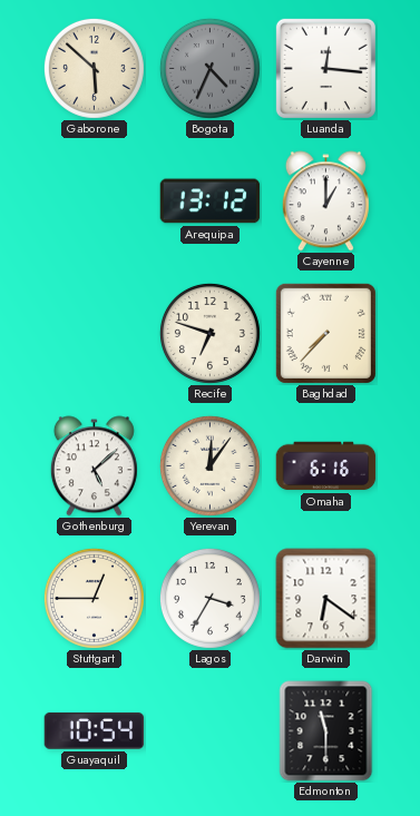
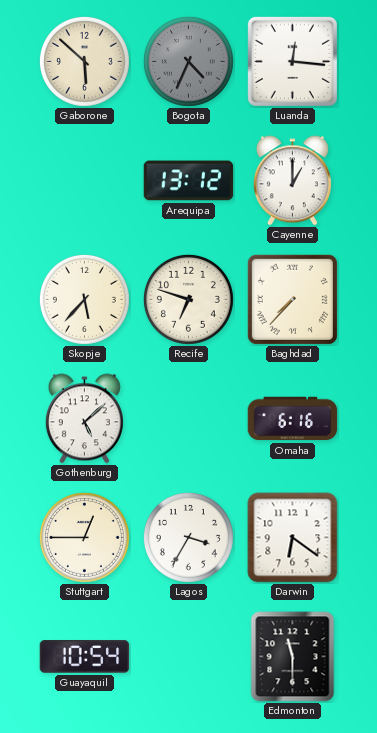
Skopje: none -> 5:37
Yerevan: 12:06 -> none
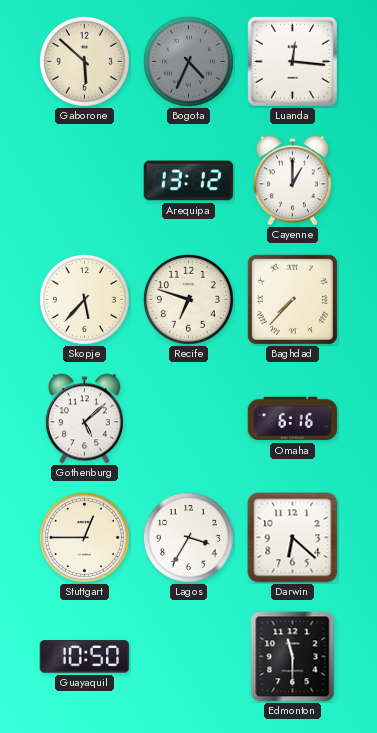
Darwin: 6:21 -> 6:22
Guayaquil: 10:54 -> 10:50
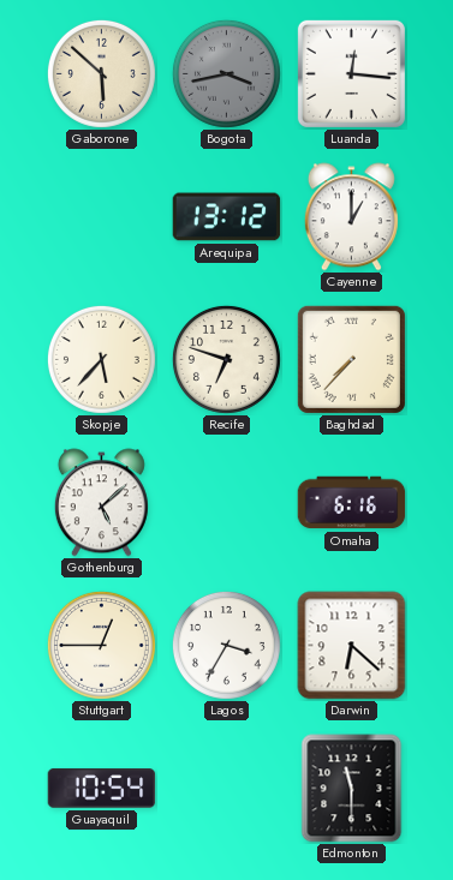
Bogota: 4:34 -> 3:43
Guayaquil: 10:50 -> 10:54
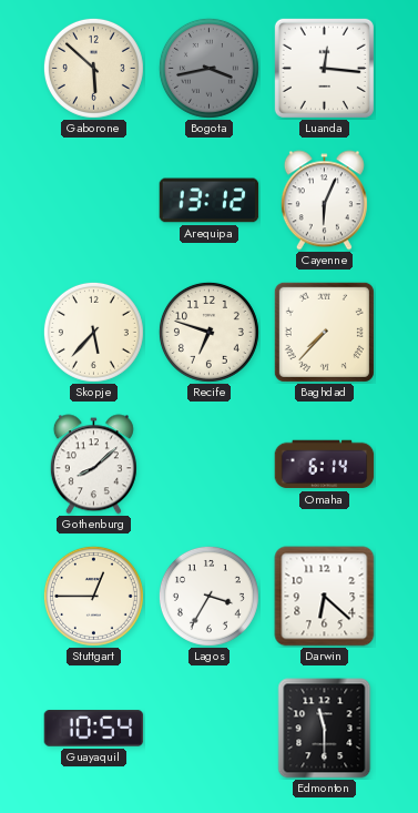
Cayenne: 1:00 -> 6:04
Gothenburg: 5:08 -> 8:08
Omaha: 6:16 -> 6:14
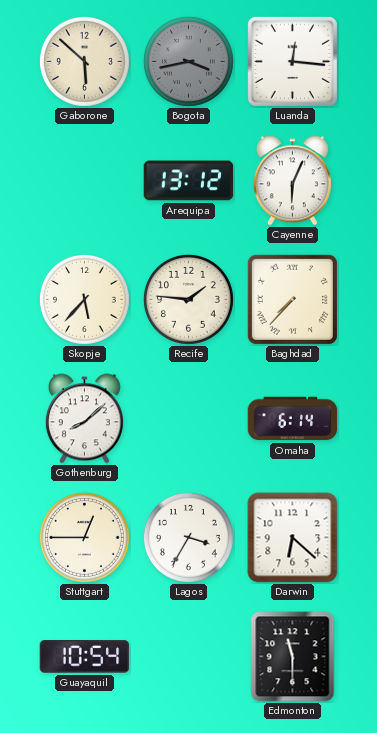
Recife: 6:48 -> 1:46
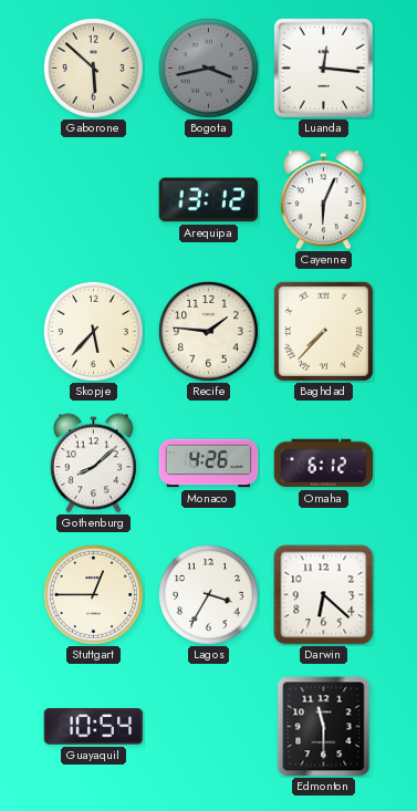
Monaco: none -> 4:26
Omaha: 6:14 -> 6:12
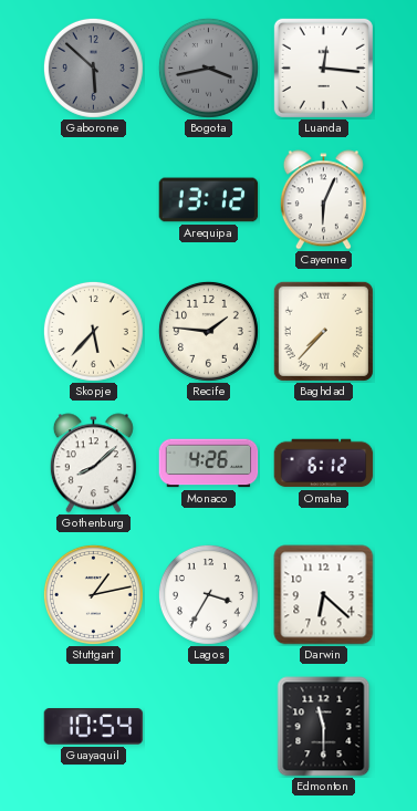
Gaborone dial: cream -> grey
Stuttgart: 12:45 -> 1:13
